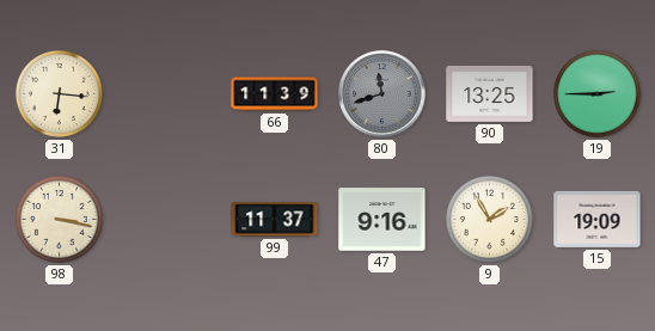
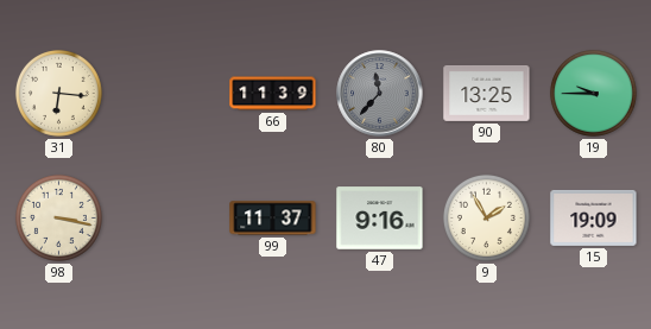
80: 11:42 -> 11:37
19: 2:45 -> 9:45
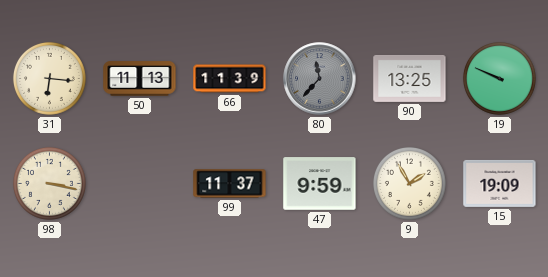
50: none -> 11:13
19: 9:45 -> 9:49
47: 9:16 -> 9:59
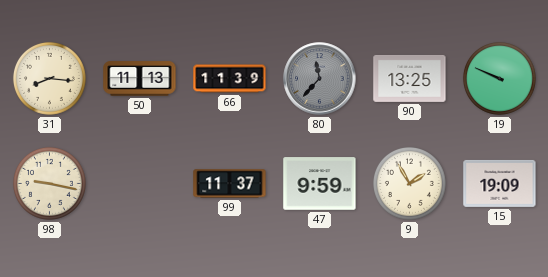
31: 6:16 -> 8:16
98: 3:17 -> 9:17
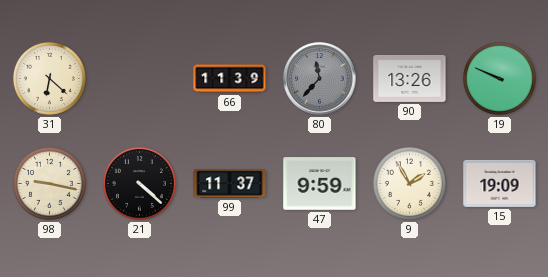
31: 8:16 -> 6:22
50: 11:13 -> none
90: 13:25 -> 13:26
21: none -> 4:22
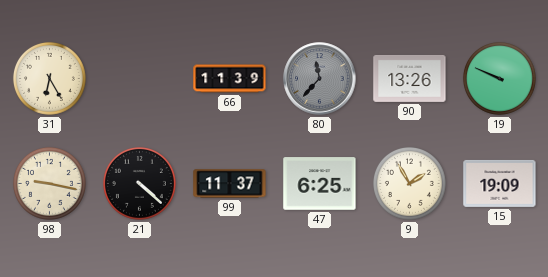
31: 6:22 -> 6:25
47: 9:59 -> 6:25
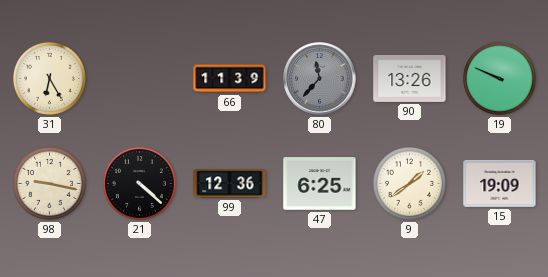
99: 11:37 -> 12:36
9: 1:55 -> 1:39
